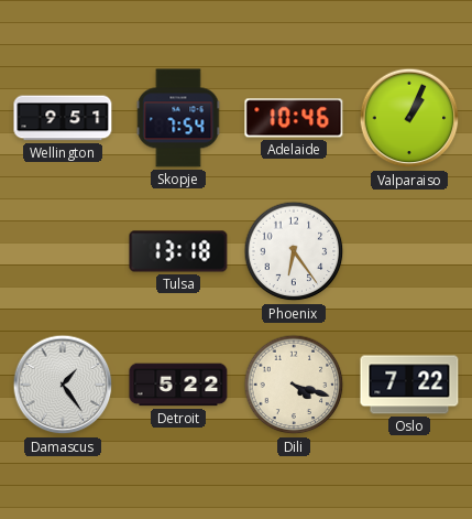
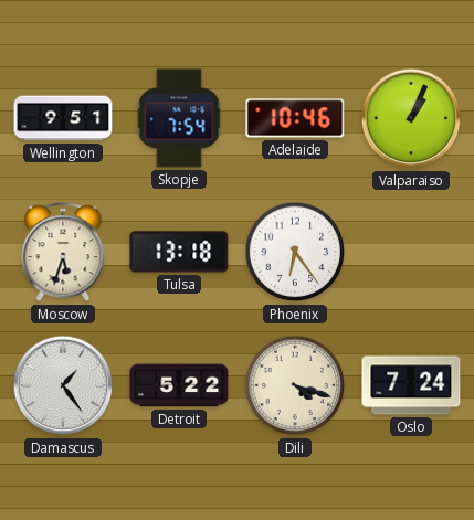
Moscow: none -> 5:33
Oslo: 7:22 -> 7:24
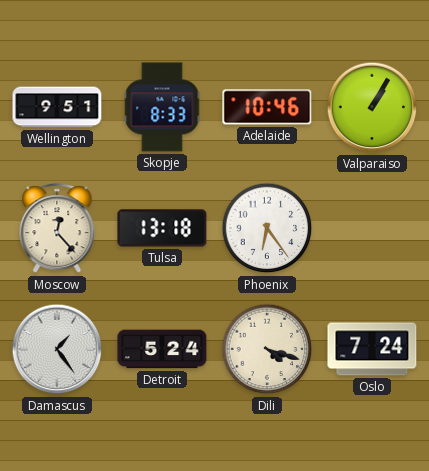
Skopje: 7:54 -> 8:33
Valparaiso: 1:04 -> 1:05
Moscow: 5:33 -> 12:23
Detroit: 5:22 -> 5:24
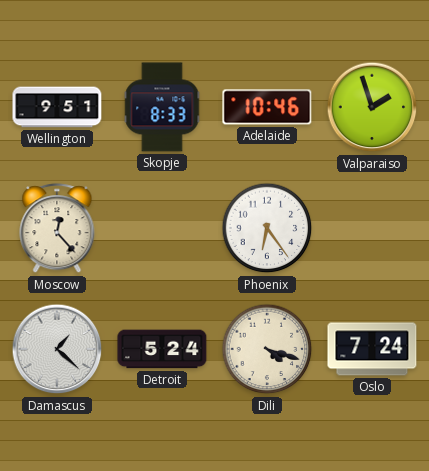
Valparaiso: 1:05 -> 1:57
Tulsa: 13:18 -> none
Damascus: 1:24 -> 1:22
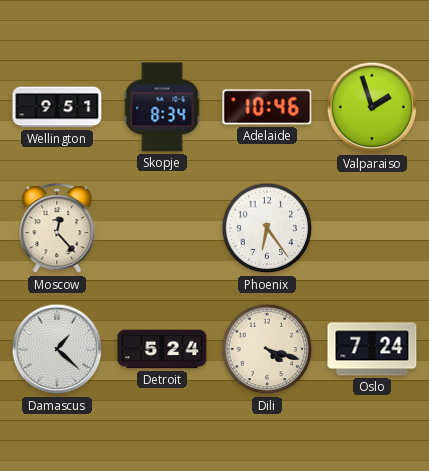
Skopje: 8:33 -> 8:34
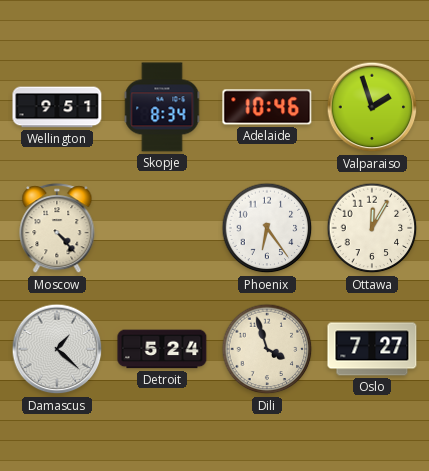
Moscow: 12:23 -> 4:23
Ottawa: none -> 12:05
Dili: 4:18 -> 3:57
Oslo: 7:24 -> 7:27
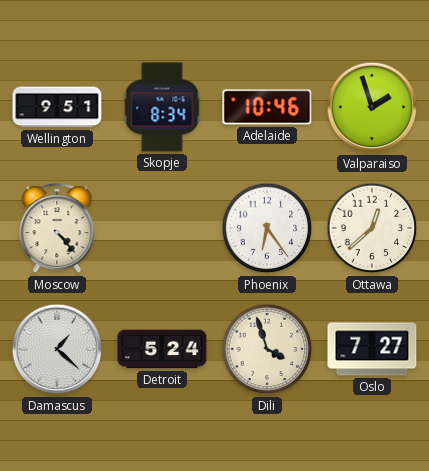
Ottawa: 12:05 -> 12:38
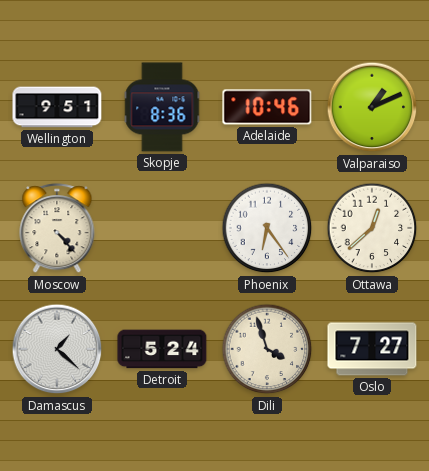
Skopje: 8:34 -> 8:36
Valparaiso: 1:57 -> 1:11
